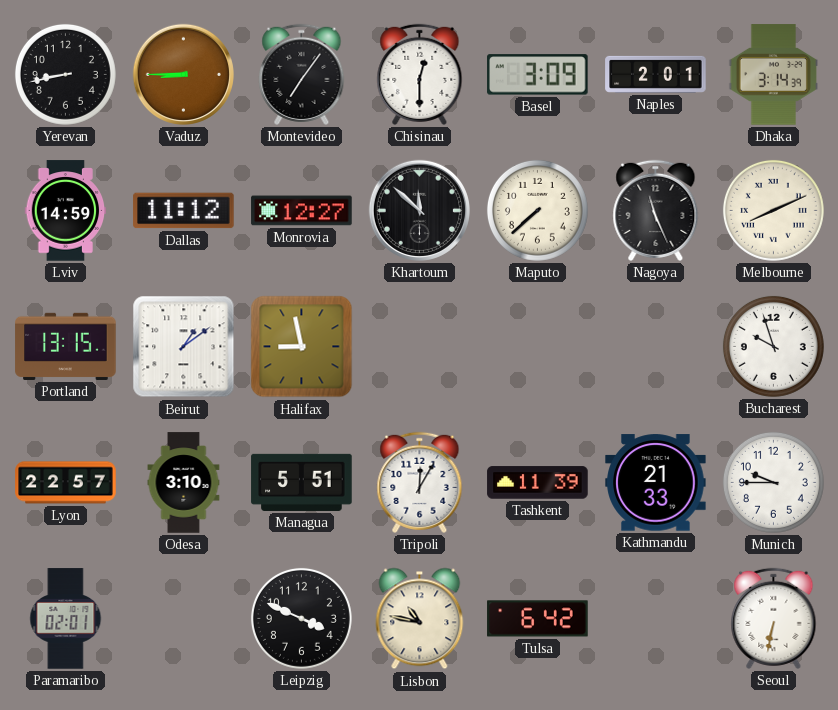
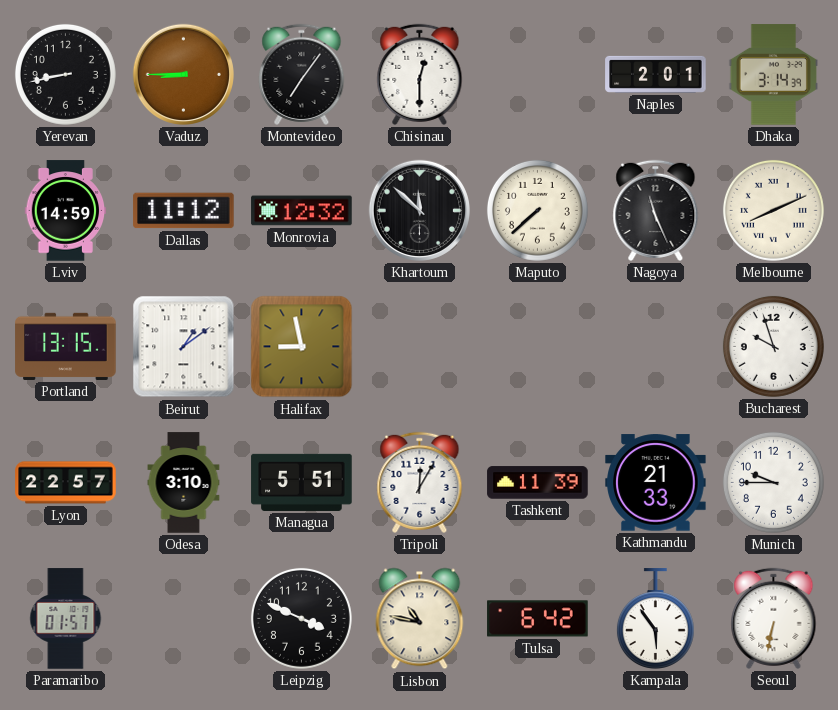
Basel: 3:09 -> none
Monrovia: 12:27 -> 12:32
Paramaribo: 02:01 -> 01:57
Kampala: none -> 5:54
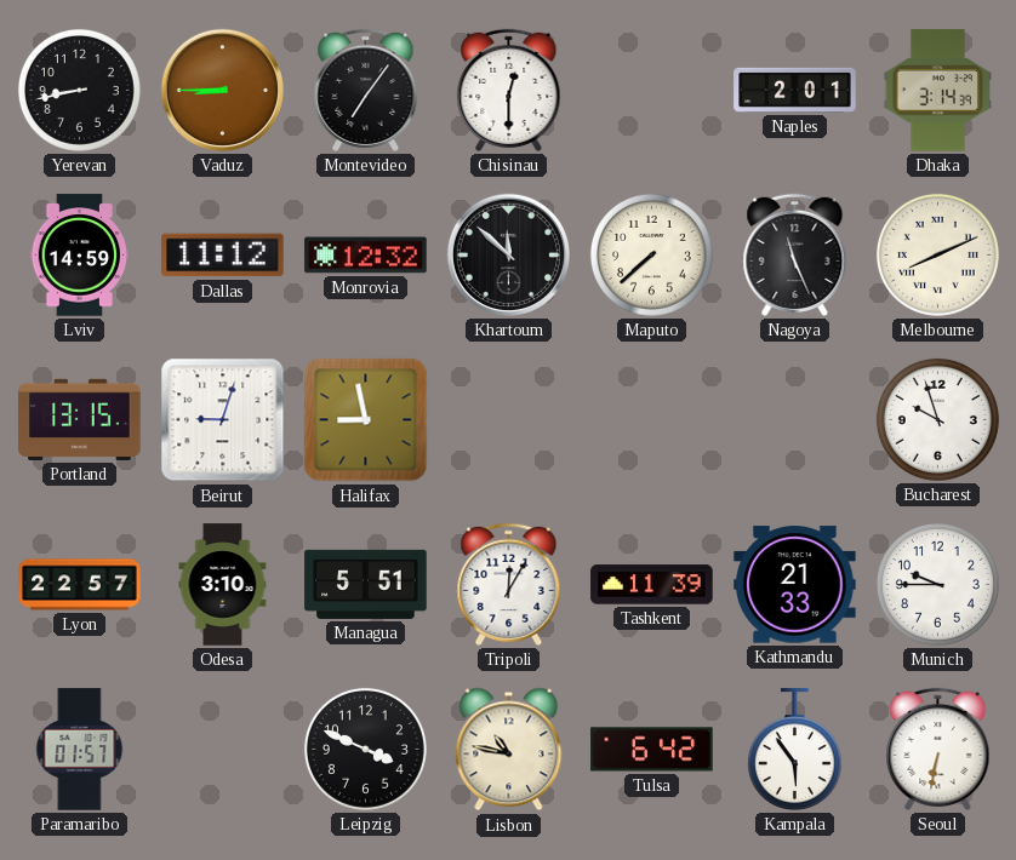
Beirut: 1:09 -> 9:03
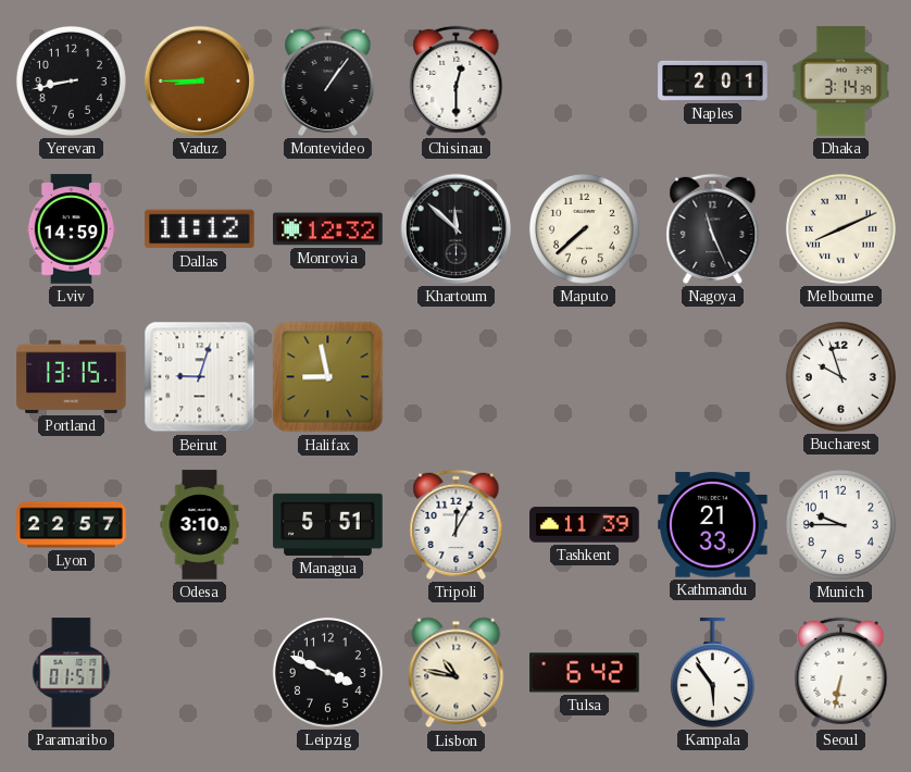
Montevideo: 7:06 -> 1:06
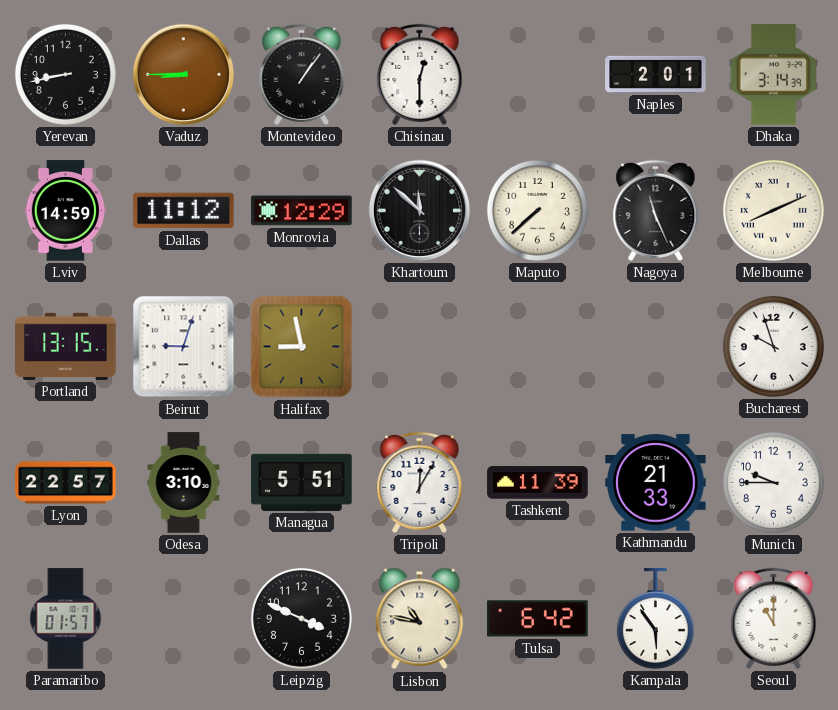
Monrovia: 12:32 -> 12:29
Seoul: 6:32 -> 11:00
